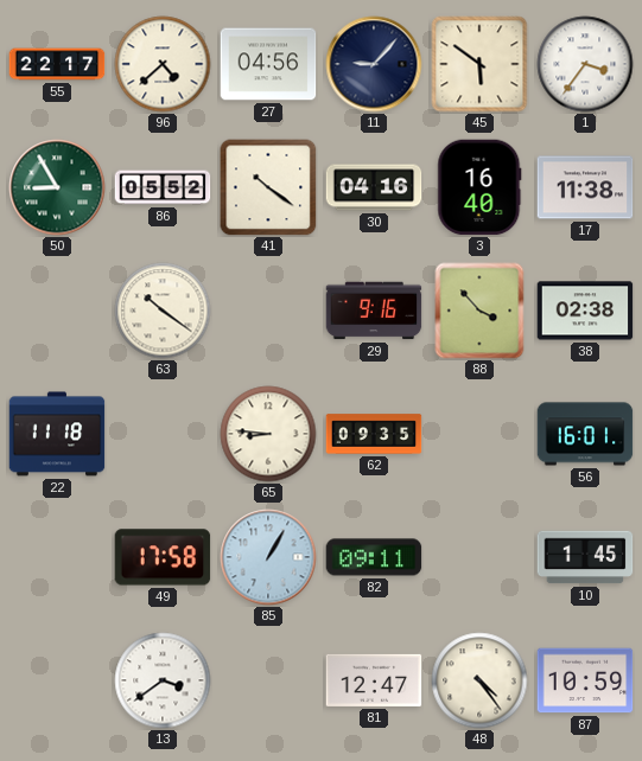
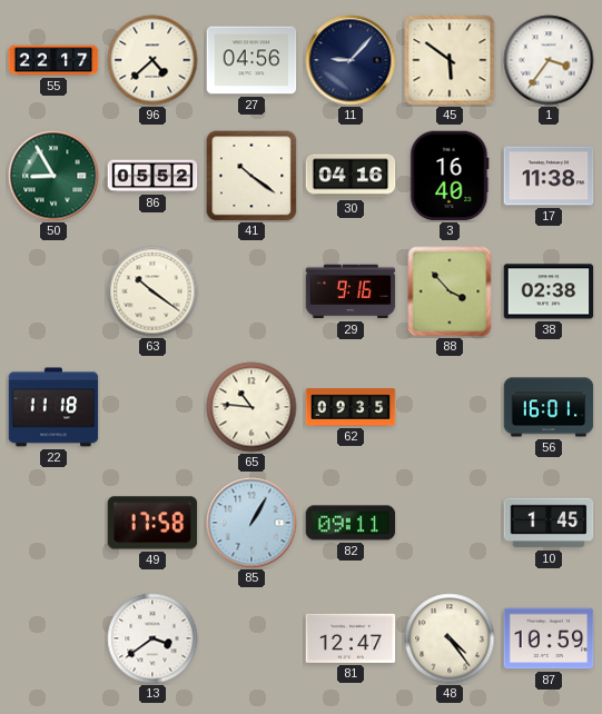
65: 8:46 -> 10:46
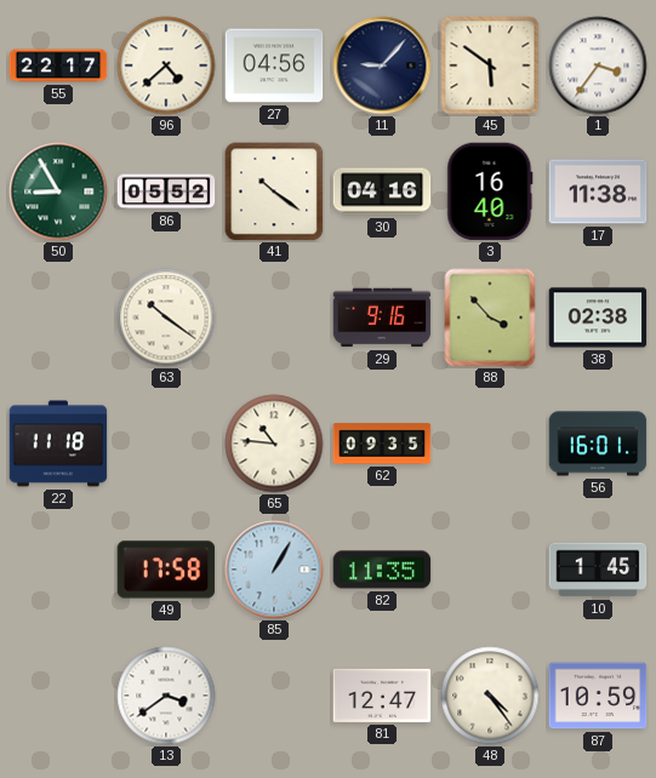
82: 09:11 -> 11:35
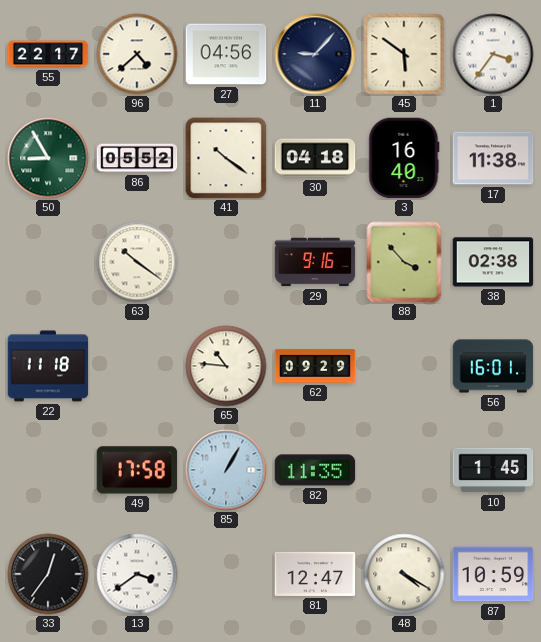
30: 04:16 -> 04:18
62: 09:35 -> 09:29
33: none -> 12:36
48: 4:24 -> 4:20
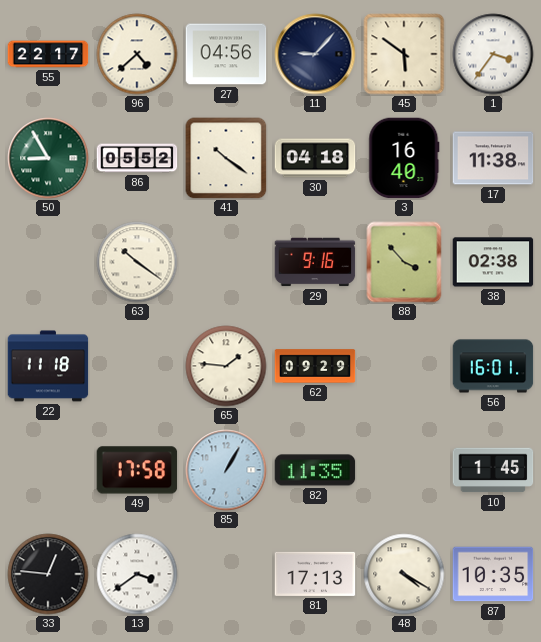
65: 10:46 -> 1:46
33: 12:36 -> 12:46
81: 12:47 -> 17:13
87: 10:59 -> 10:35
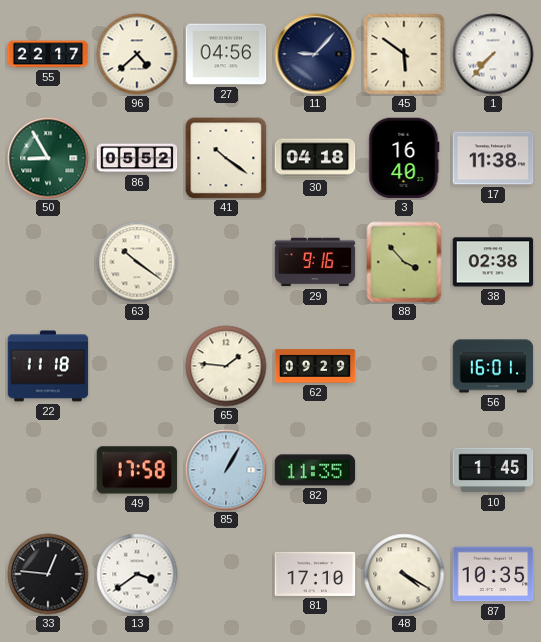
1: 3:36 -> 7:37
81: 17:13 -> 17:10
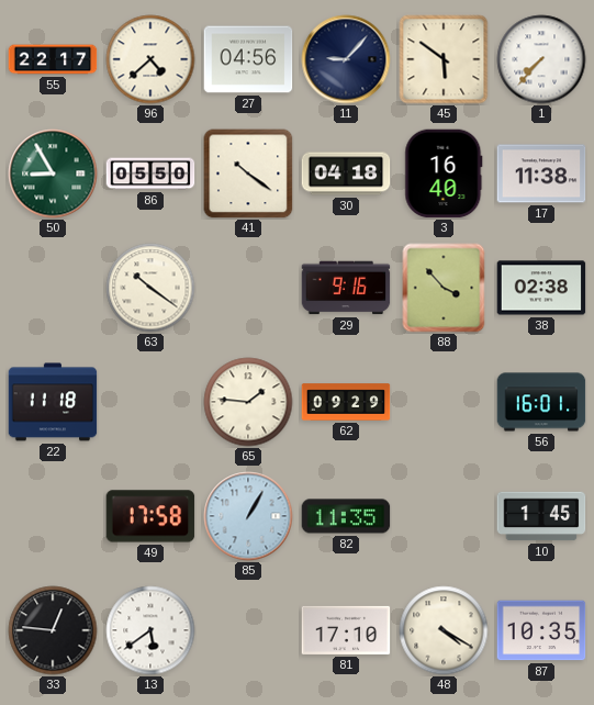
86: 05:52 -> 05:50
13: 3:39 -> 5:39
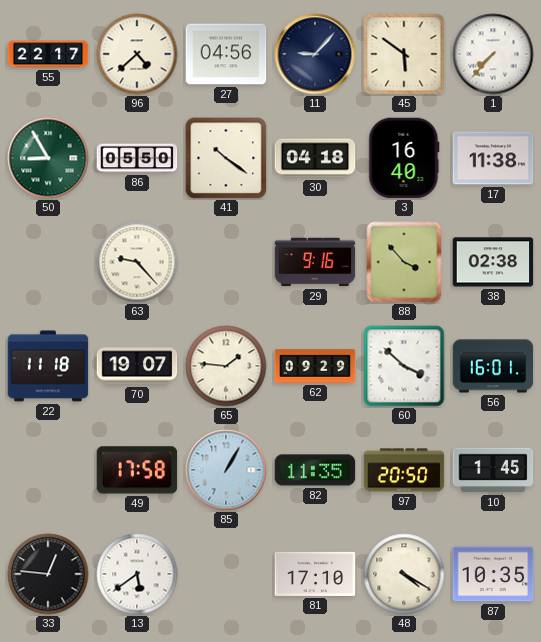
63: 10:21 -> 9:23
70: none -> 19:07
60: none -> 3:52
97: none -> 20:50
